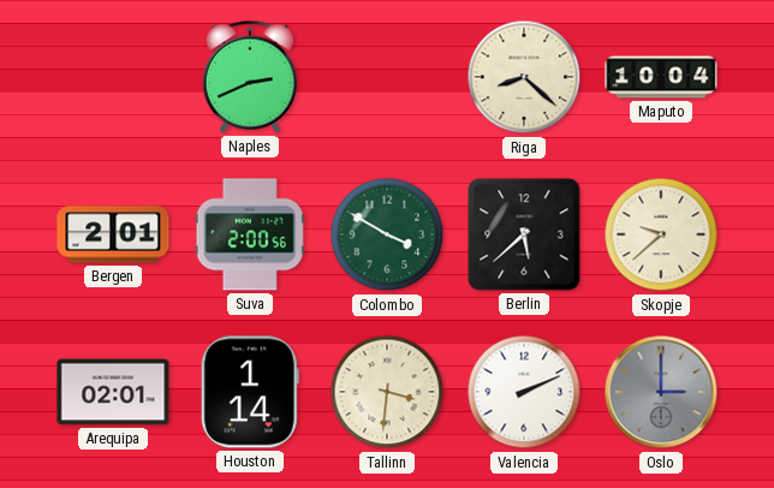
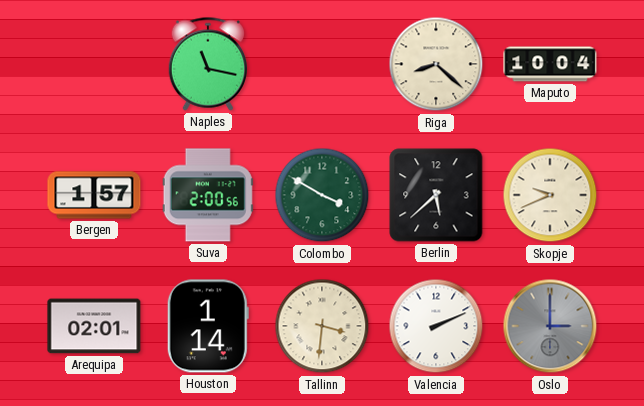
Naples: 2:41 -> 11:17
Bergen: 2:01 -> 1:57
Skopje: 9:38 -> 9:41
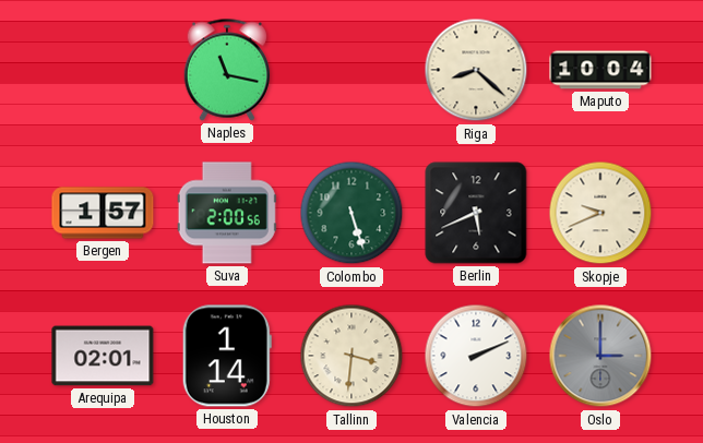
Colombo: 3:50 -> 5:27
Berlin: 5:38 -> 5:41
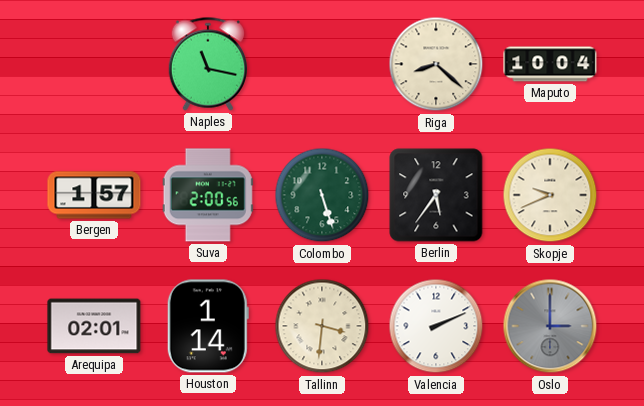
Berlin: 5:41 -> 5:36
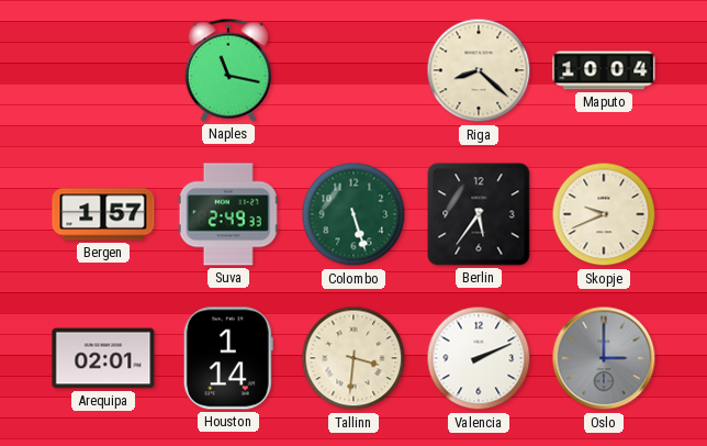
Suva: 2:00 -> 2:49
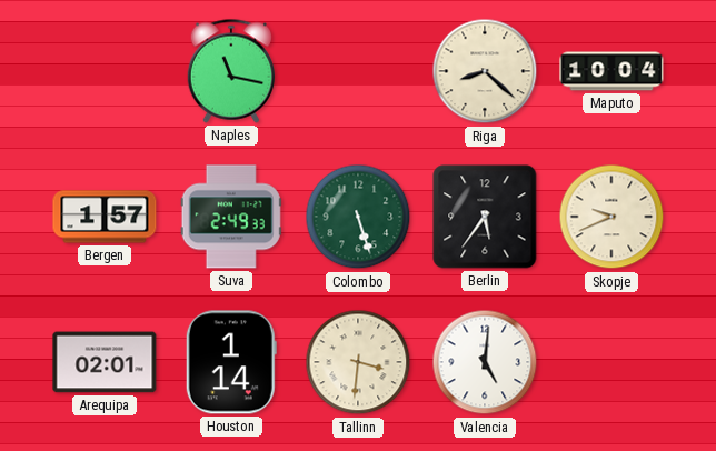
Valencia: 2:11 -> 5:01
Oslo: 3:00 -> none
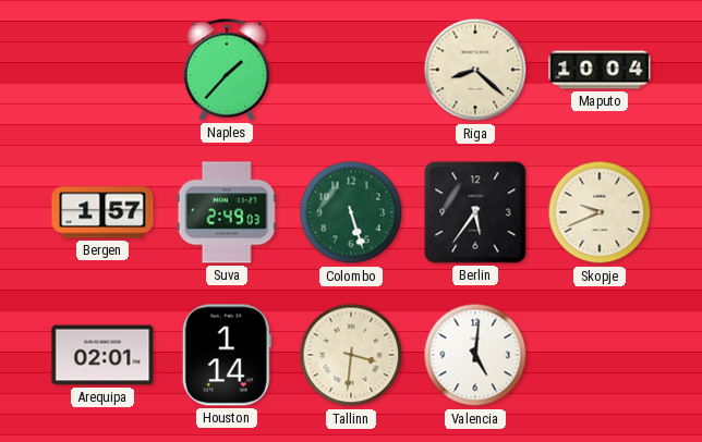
Naples: 11:17 -> 1:37
Suva: 2:49:33 -> 2:49:03
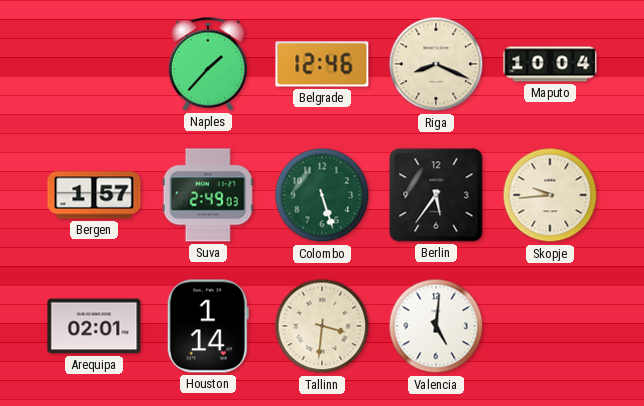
Belgrade: none -> 12:46
Riga: 8:22 -> 8:19
Skopje: 9:41 -> 9:44
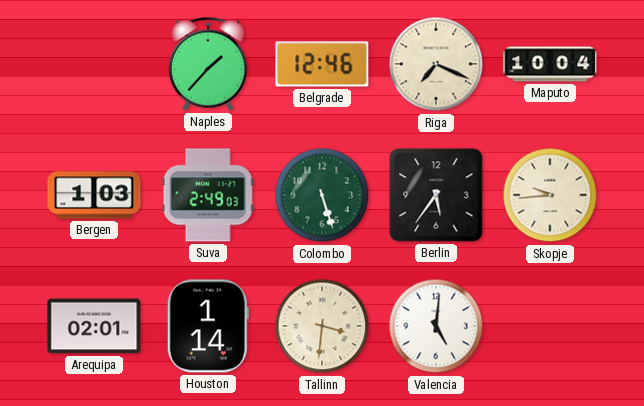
Riga: 8:19 -> 7:19
Bergen: 1:57 -> 1:03
